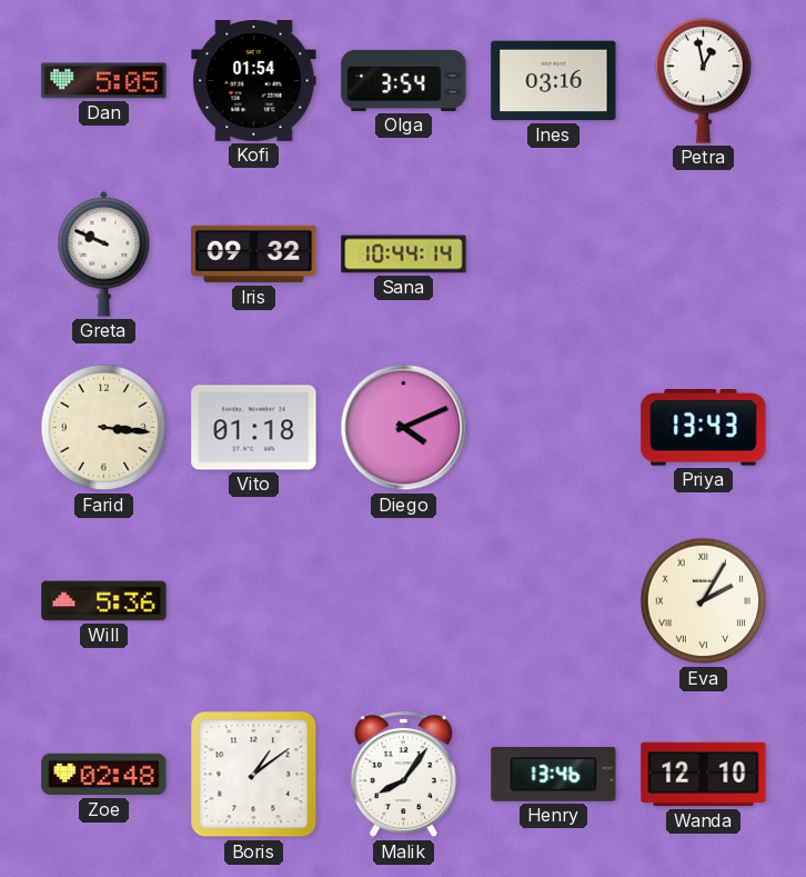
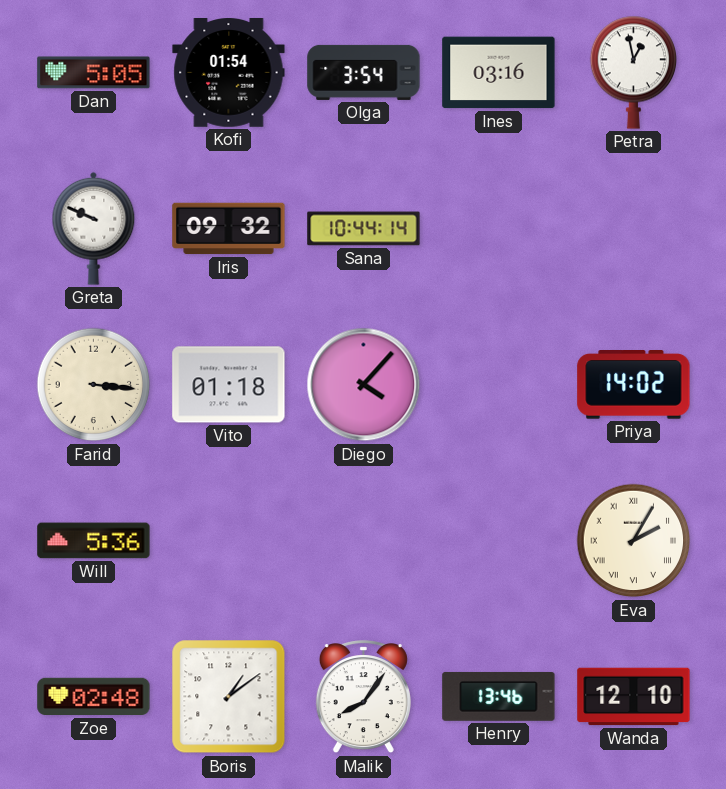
Diego: 4:11 -> 4:07
Priya: 13:43 -> 14:02
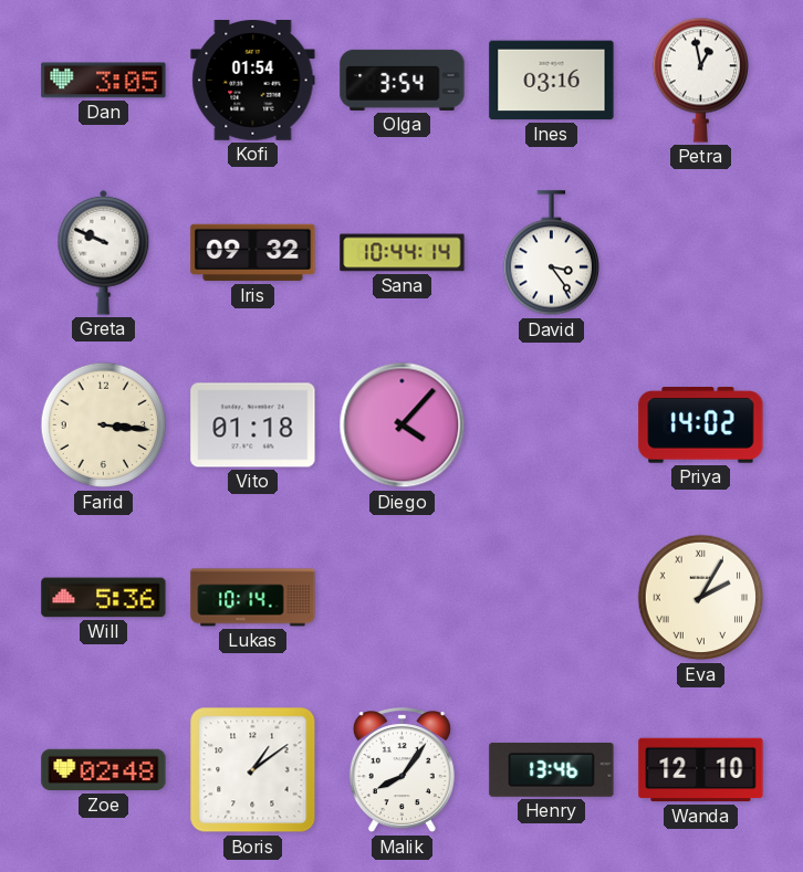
Dan: 5:05 -> 3:05
David: none -> 3:24
Lukas: none -> 10:14
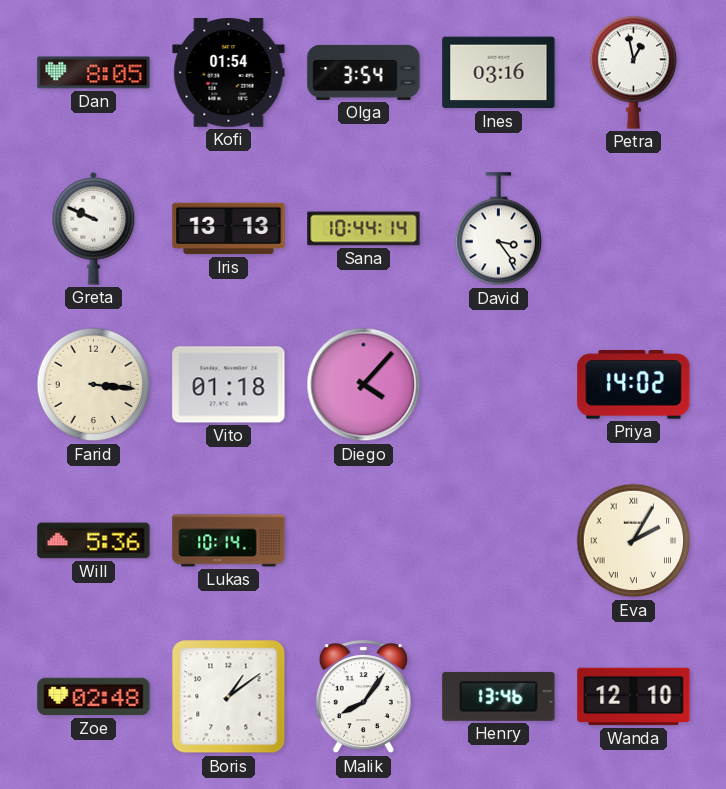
Dan: 3:05 -> 8:05
Iris: 09:32 -> 13:13
